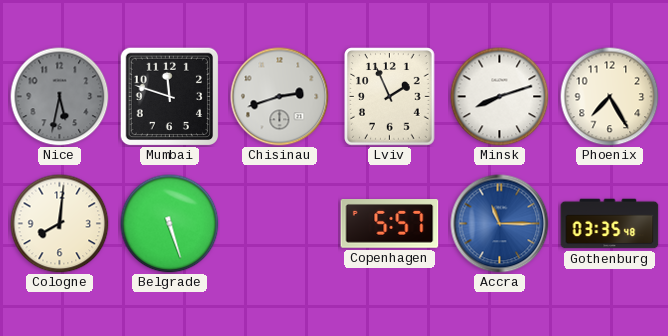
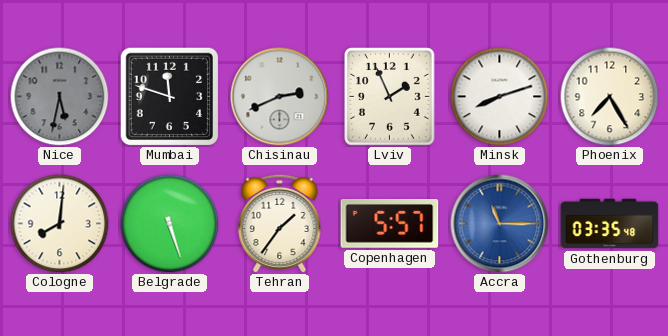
Chisinau: 2:42 -> 2:41
Tehran: none -> 1:36
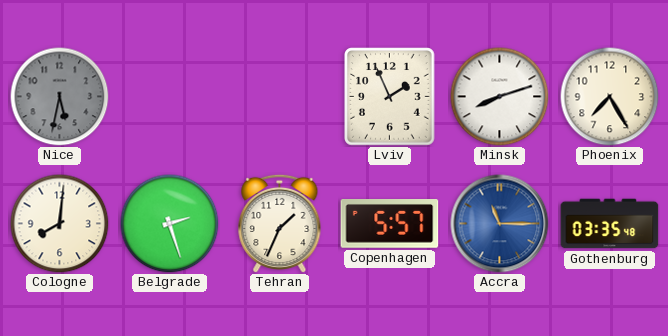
Mumbai: 11:48 -> none
Chisinau: 2:41 -> none
Belgrade: 5:27 -> 2:27
Tehran: 1:36 -> 1:34
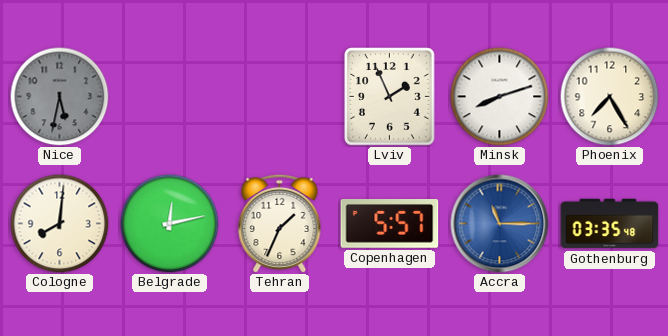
Belgrade: 2:27 -> 12:13
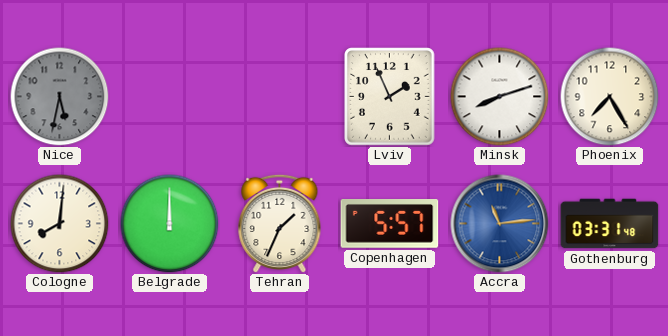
Belgrade: 12:13 -> 12:00
Accra: 11:15 -> 11:14
Gothenburg: 03:35 -> 03:31
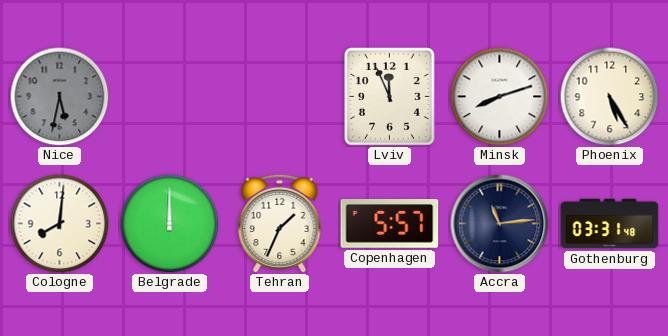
Lviv: 1:56 -> 11:56
Phoenix: 7:25 -> 5:25
Accra dial: blue -> navy
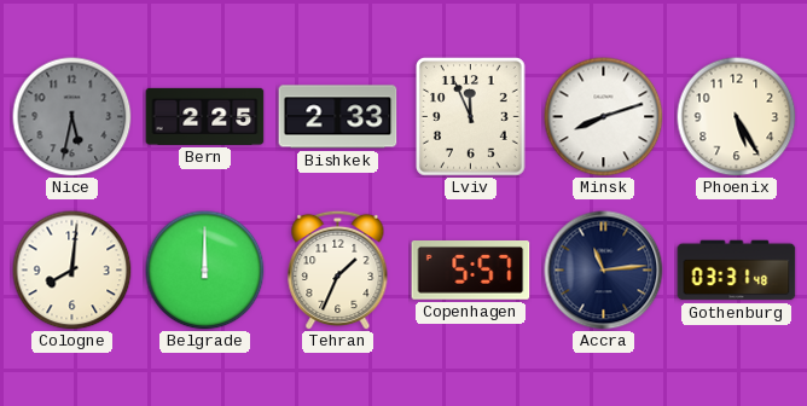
Bern: none -> 2:25
Bishkek: none -> 2:33
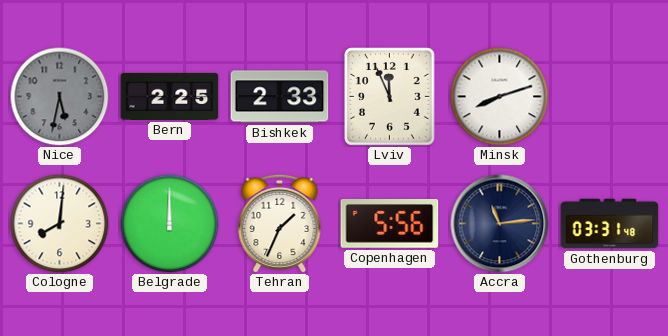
Phoenix: 5:25 -> none
Copenhagen: 5:57 -> 5:56
